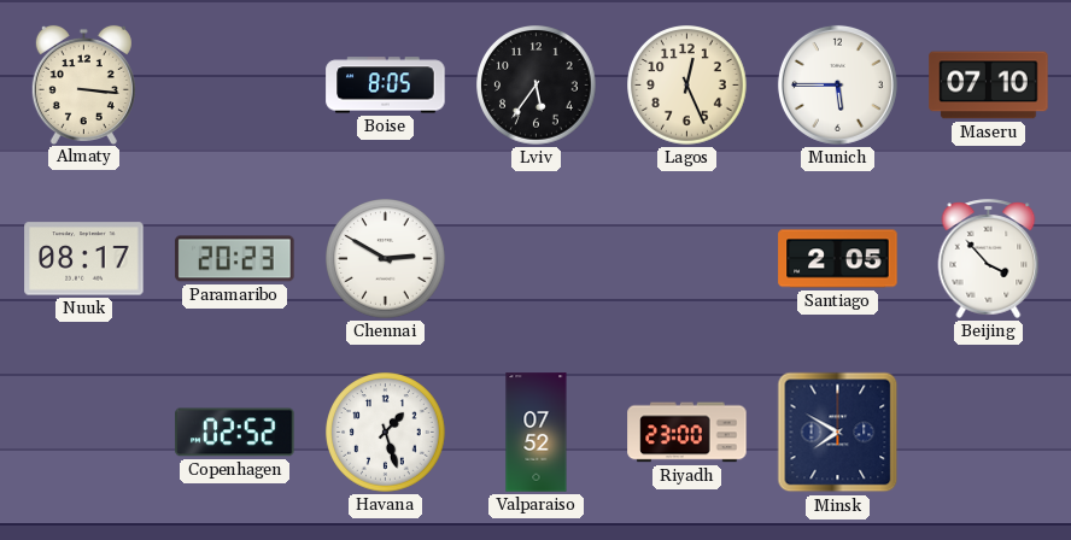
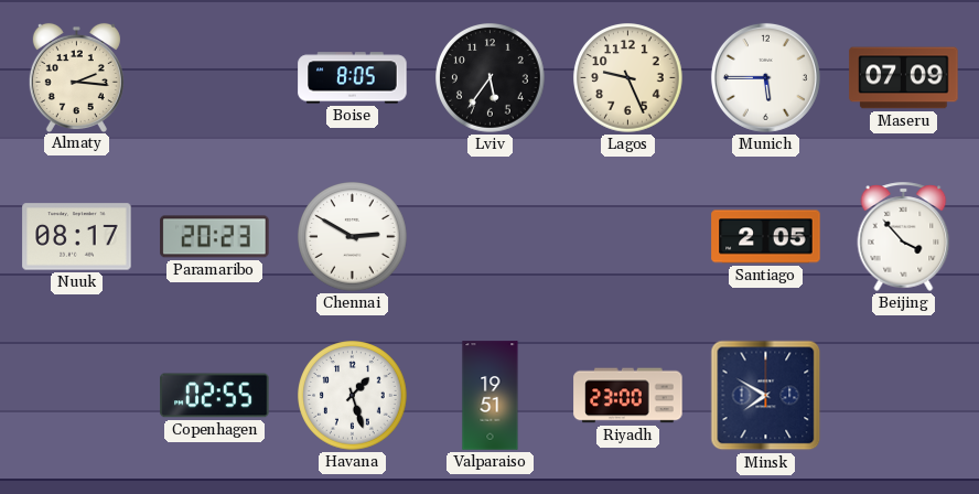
Almaty: 3:16 -> 2:16
Lagos: 12:26 -> 9:26
Maseru: 07:10 -> 07:09
Copenhagen: 02:52 -> 02:55
Valparaiso: 07:52 -> 19:51
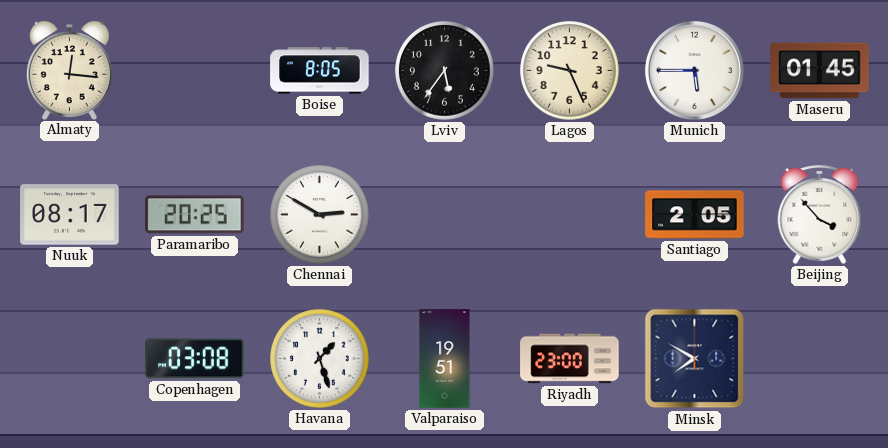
Almaty: 2:16 -> 12:16
Maseru: 07:09 -> 01:45
Paramaribo: 20:23 -> 20:25
Copenhagen: 02:55 -> 03:08
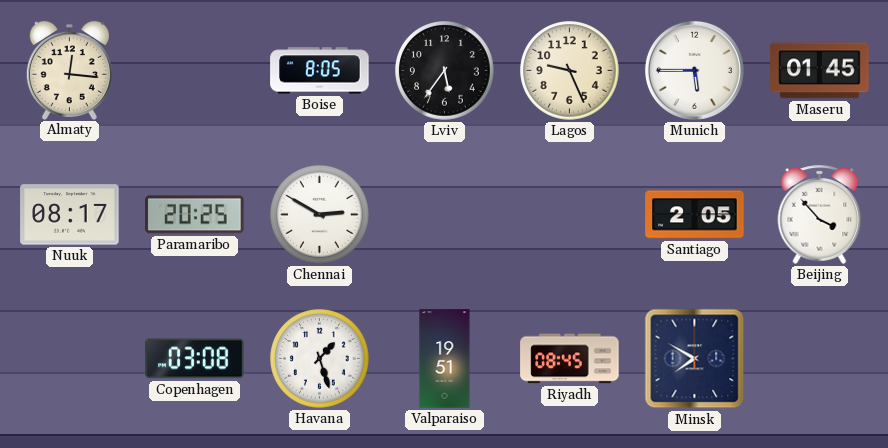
Riyadh: 23:00 -> 08:45
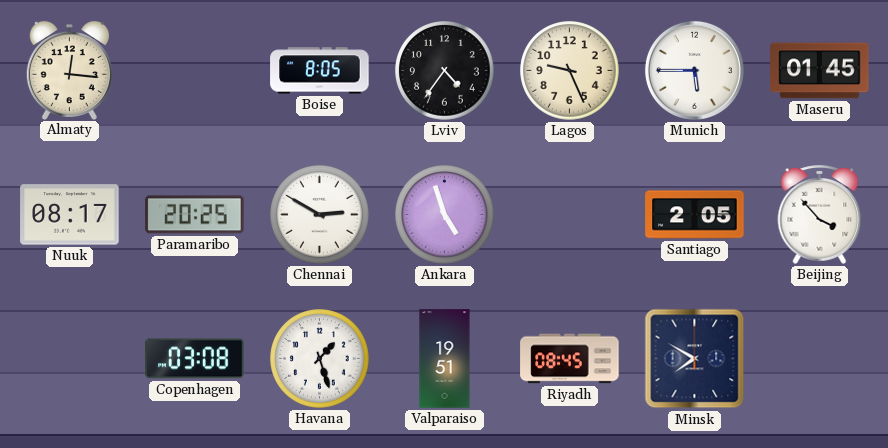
Lviv: 5:36 -> 4:36
Ankara: none -> 4:57
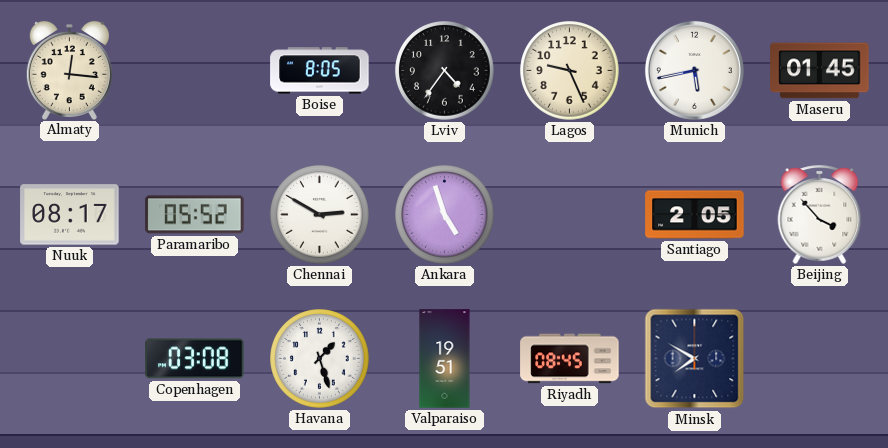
Munich: 5:45 -> 5:43
Paramaribo: 20:25 -> 05:52
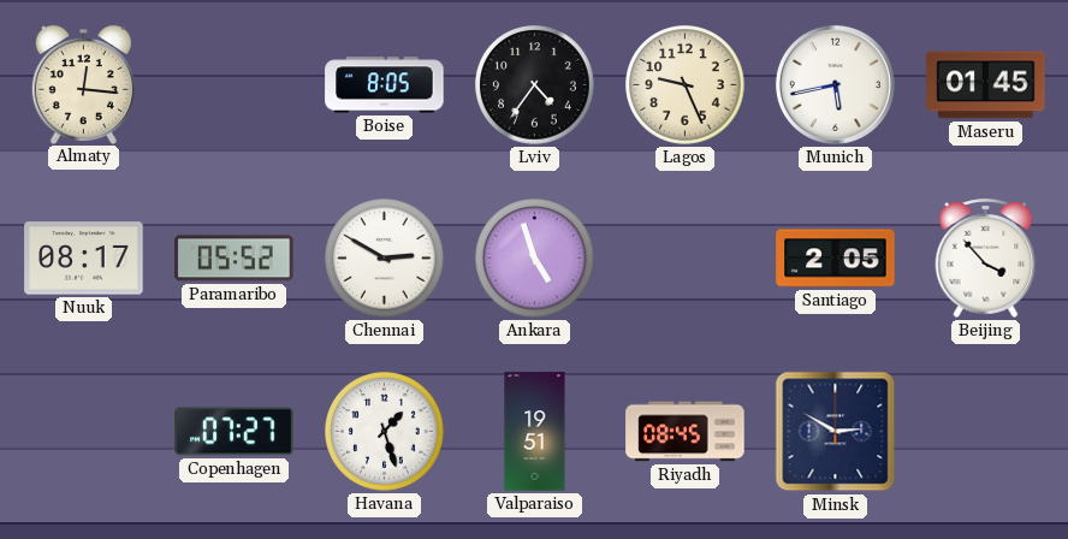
Copenhagen: 03:08 -> 07:27
Minsk: 7:50 -> 2:50
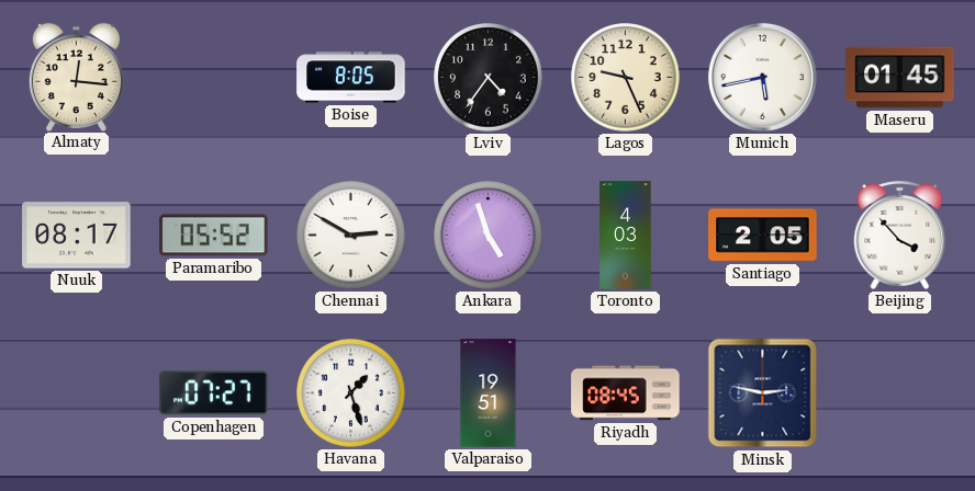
Toronto: none -> 4:03
Minsk: 2:50 -> 2:47
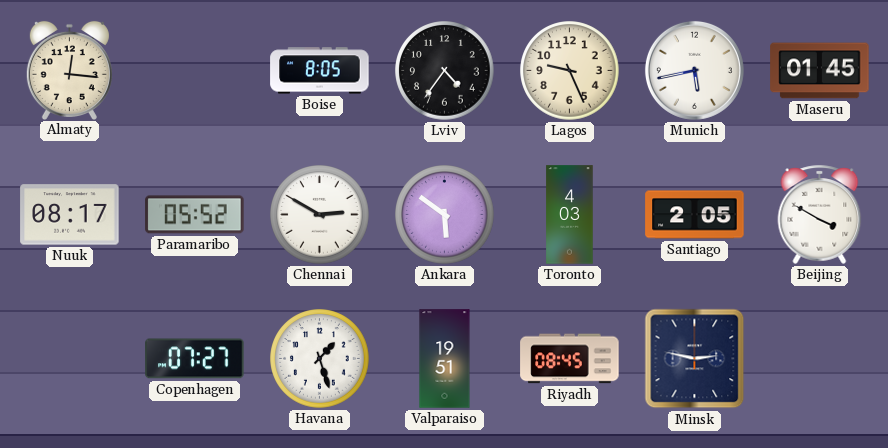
Ankara: 4:57 -> 5:51
Beijing: 3:53 -> 3:50
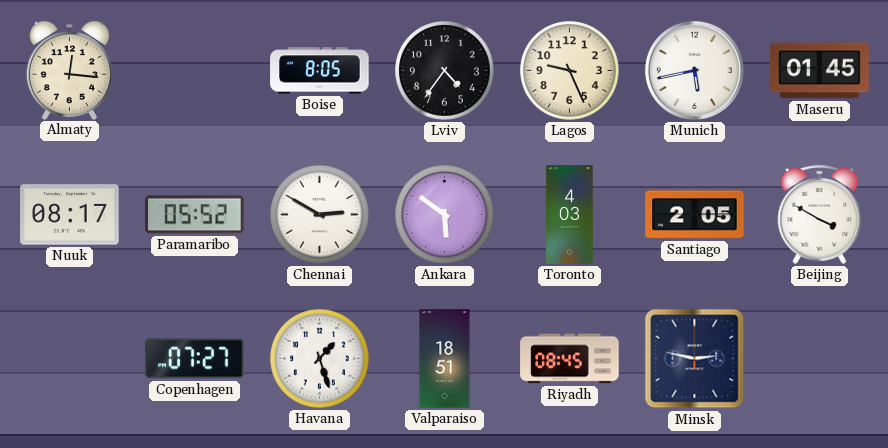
Valparaiso: 19:51 -> 18:51
